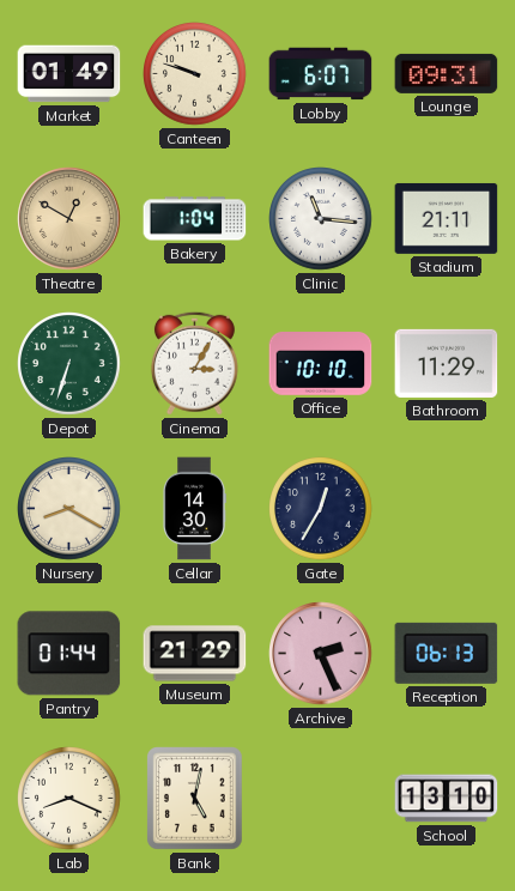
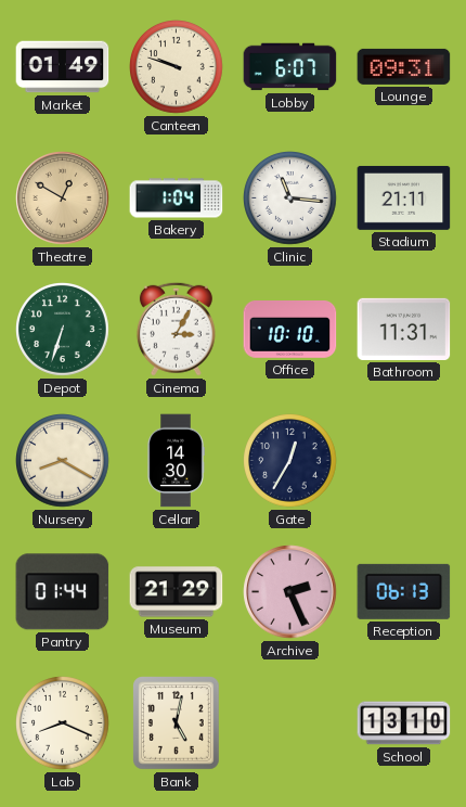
Bathroom: 11:29 -> 11:31
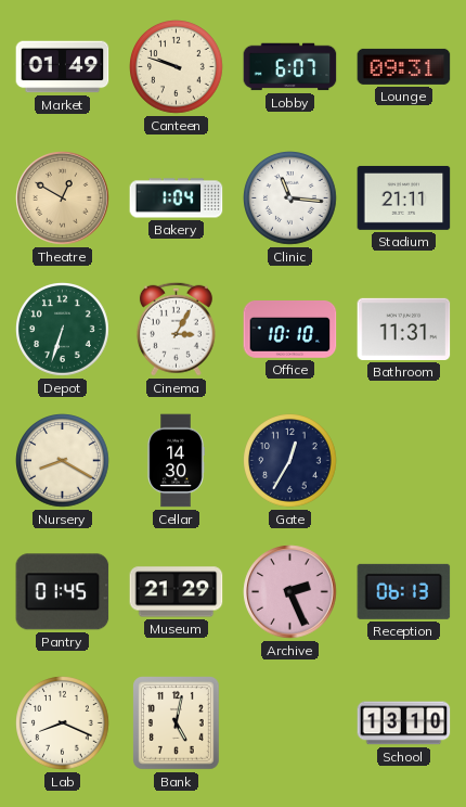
Pantry: 01:44 -> 01:45
